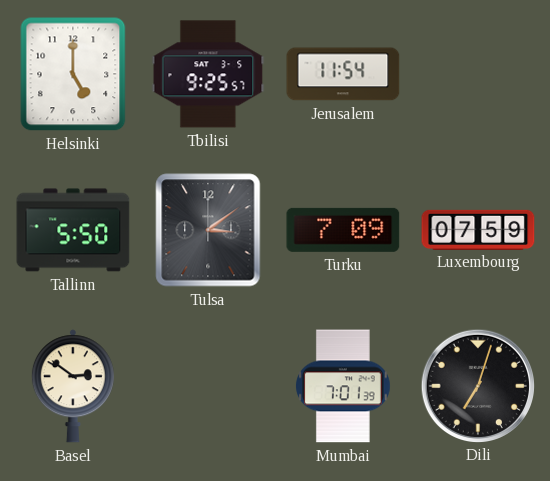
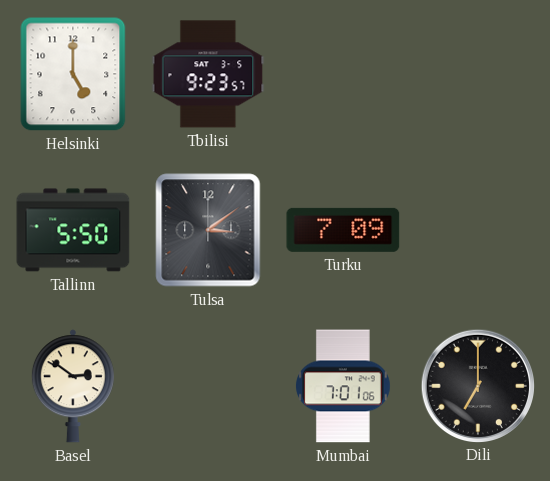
Tbilisi: 9:25 -> 9:23
Jerusalem: 11:54 -> none
Luxembourg: 07:59 -> none
Mumbai: 7:01:39 -> 7:01:06
Dili: 7:03 -> 7:00
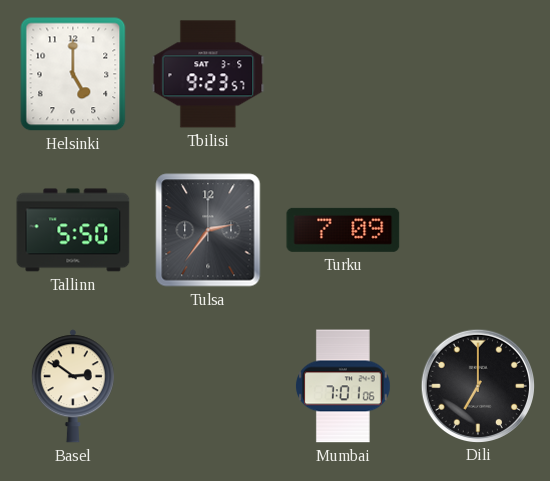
Tulsa: 3:09 -> 2:36
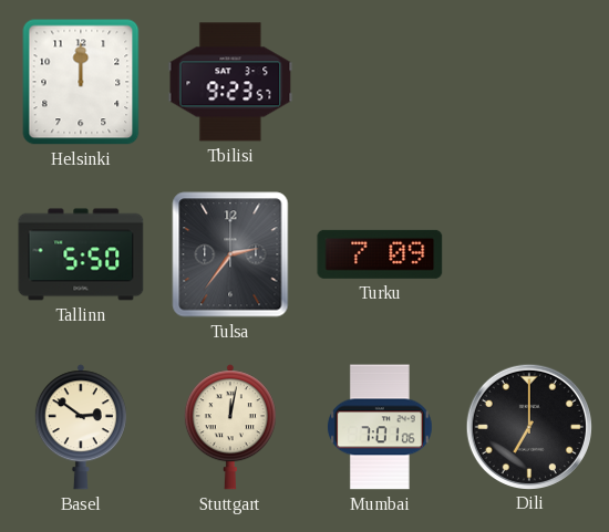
Helsinki: 5:00 -> 12:00
Stuttgart: none -> 12:02
